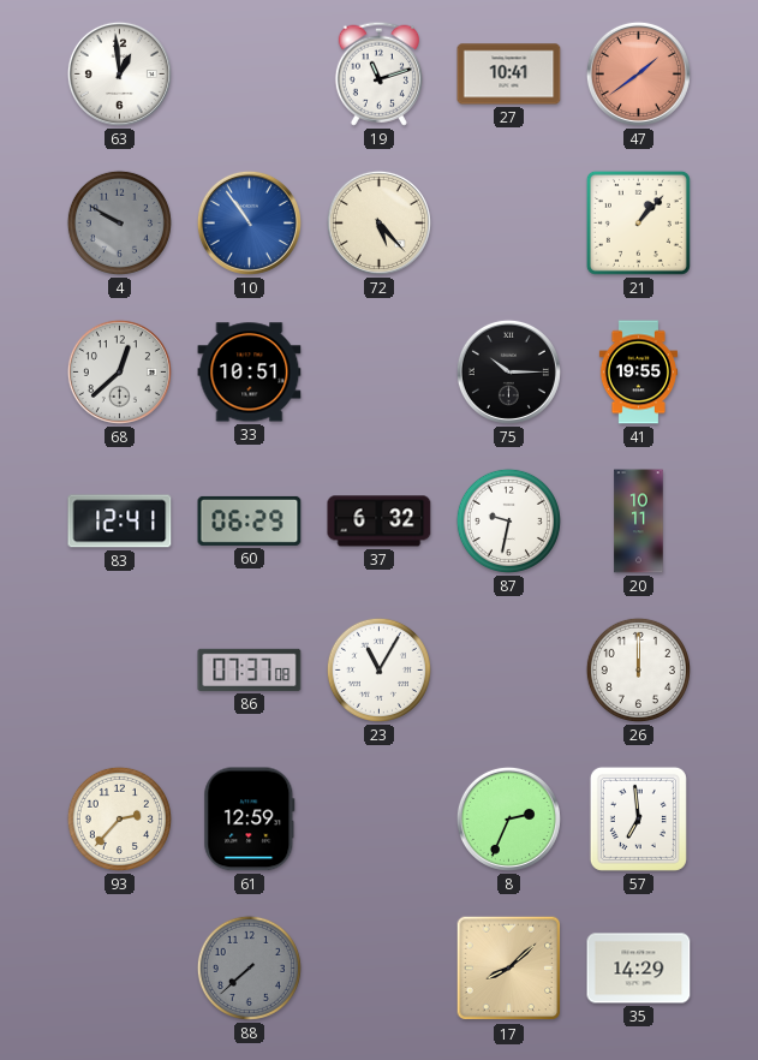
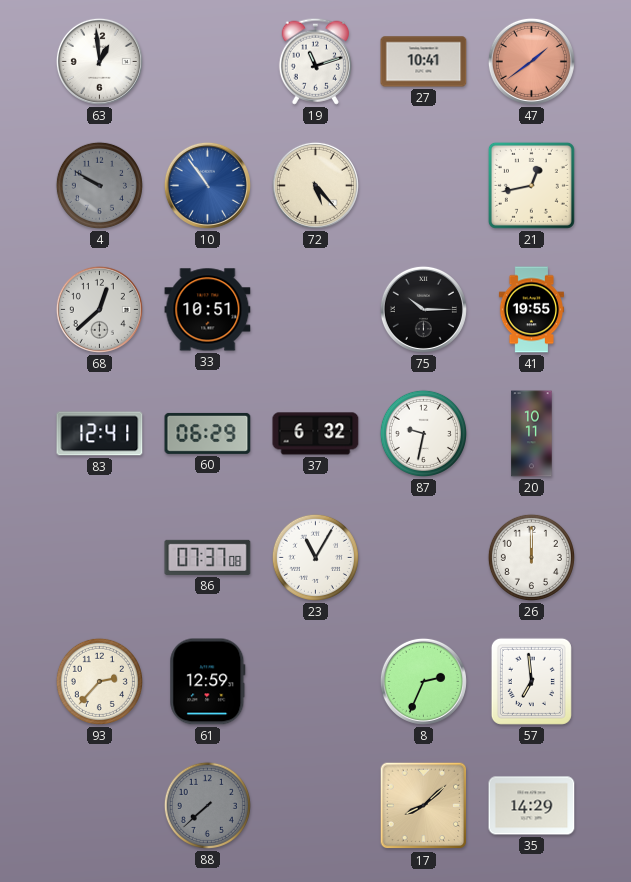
21: 1:07 -> 12:43
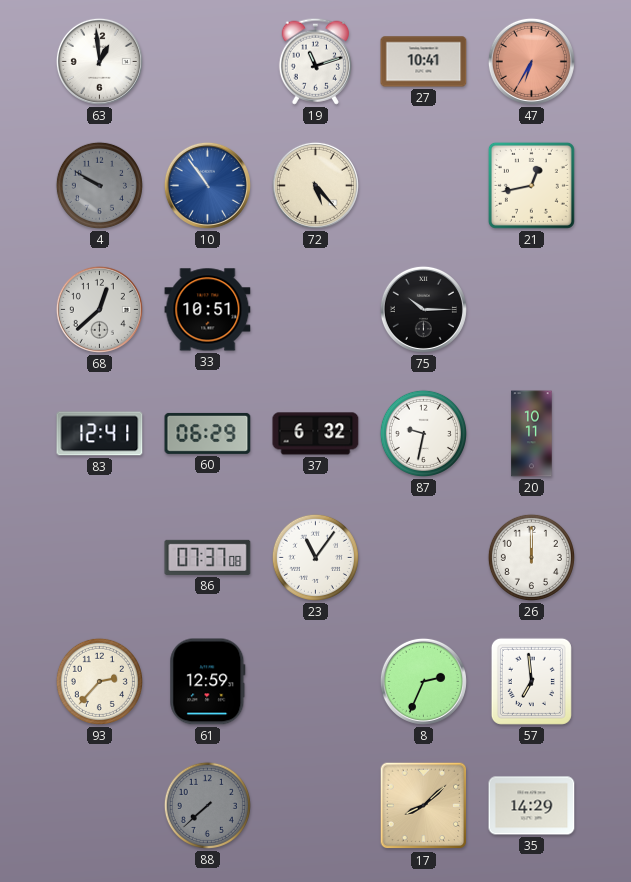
47: 1:39 -> 6:35
41: 19:55 -> none
23: 11:05 -> 11:06
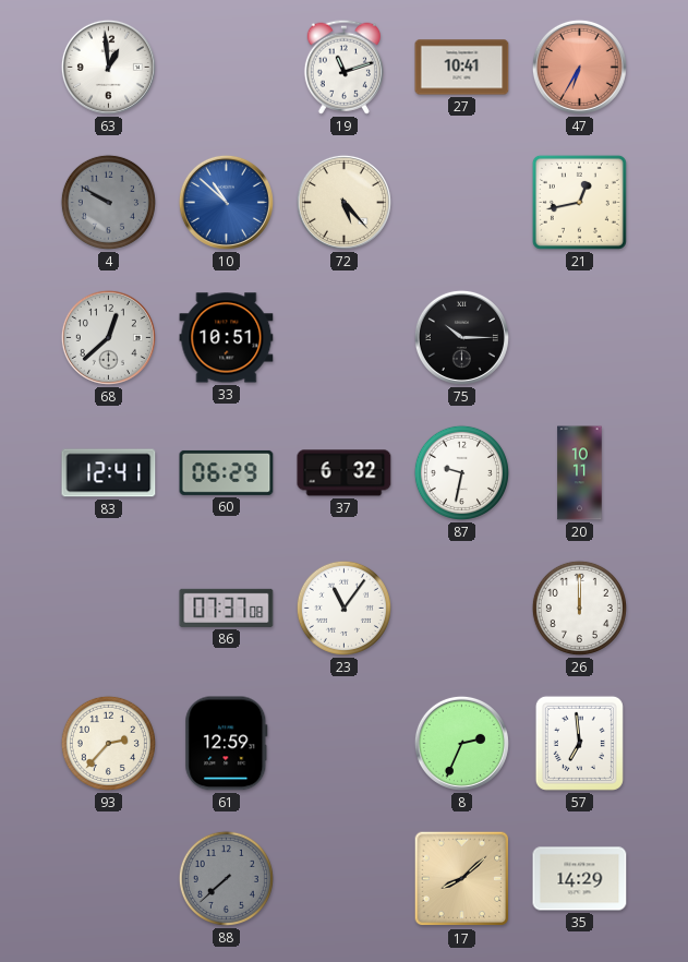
10: 10:54 -> 10:52
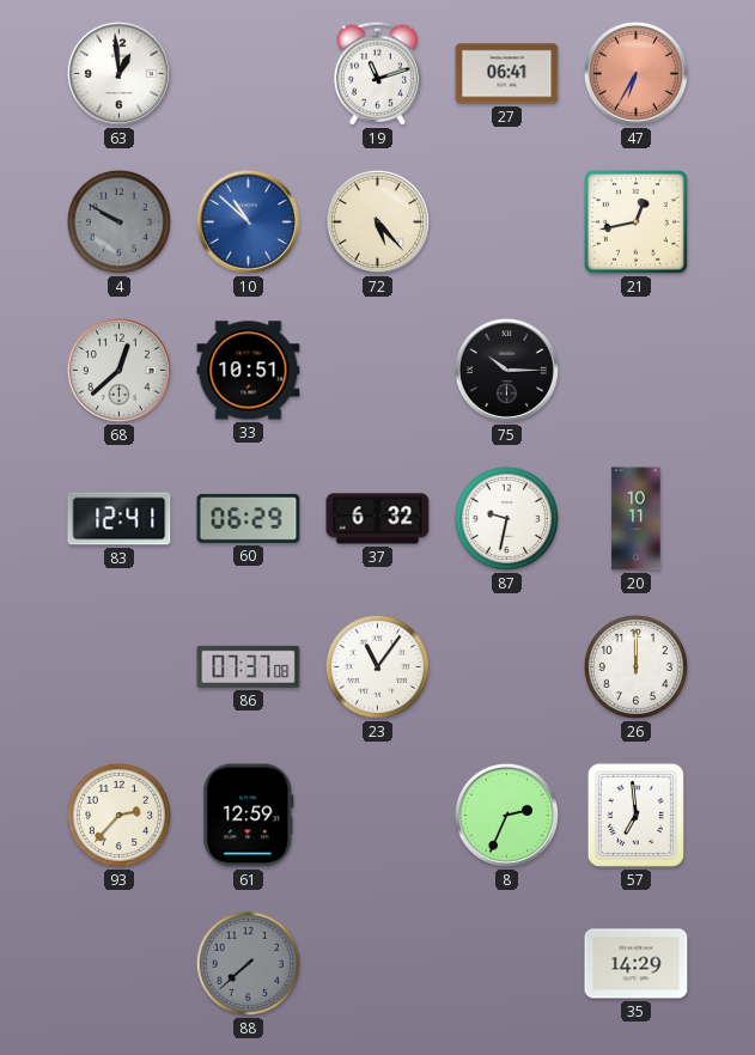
27: 10:41 -> 06:41
17: 8:08 -> none
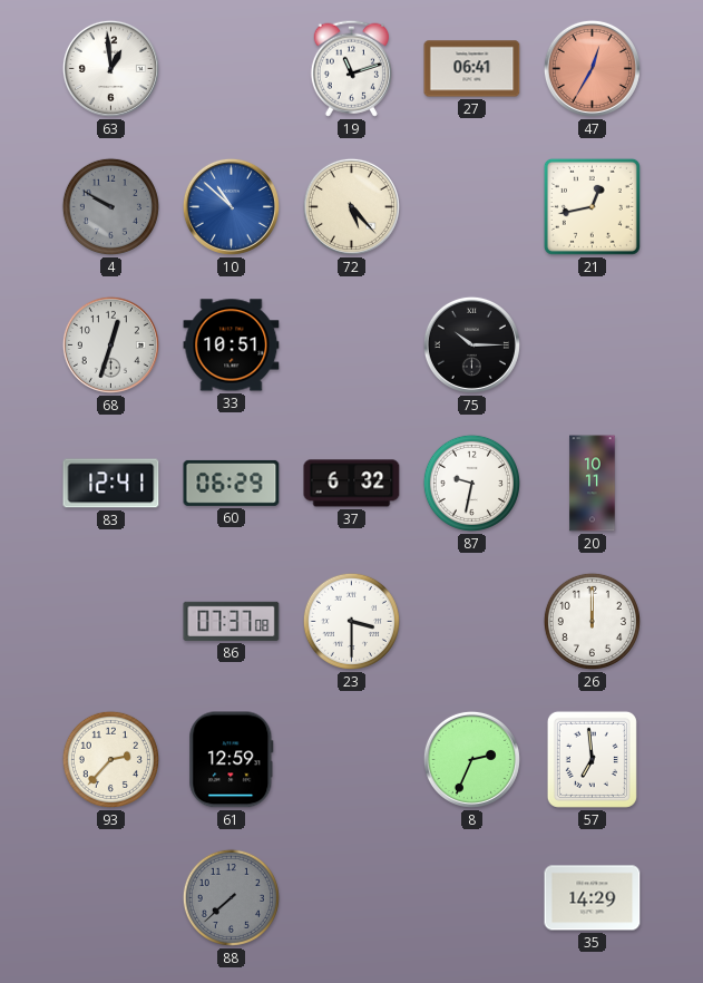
47: 6:35 -> 12:35
68: 12:38 -> 12:33
23: 11:06 -> 3:30
